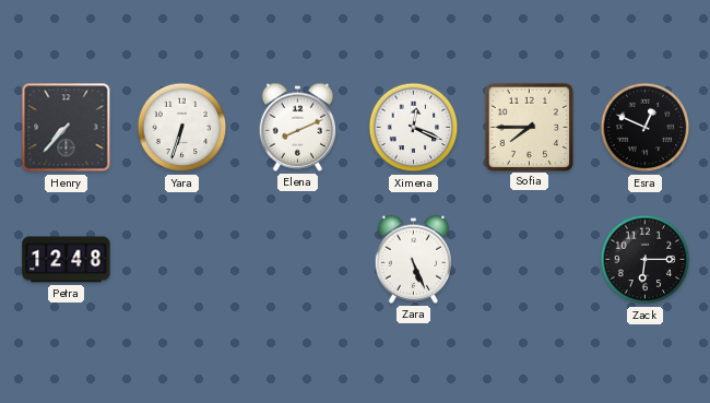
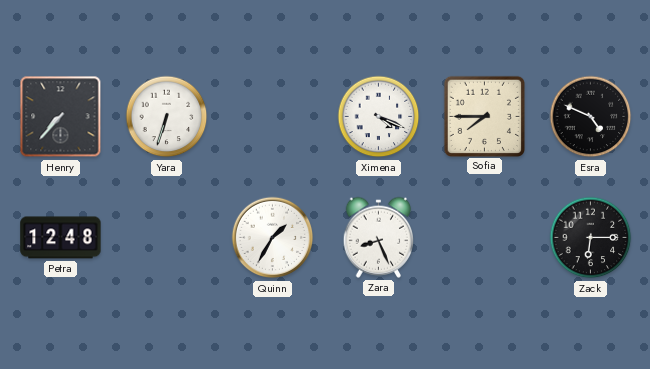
Elena: 8:11 -> none
Ximena: 12:19 -> 4:19
Esra: 12:49 -> 4:49
Quinn: none -> 1:35
Zara: 5:26 -> 8:26
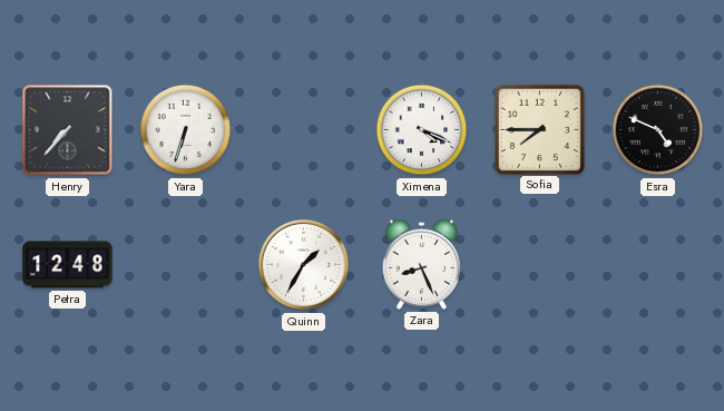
Zack: 6:15 -> none
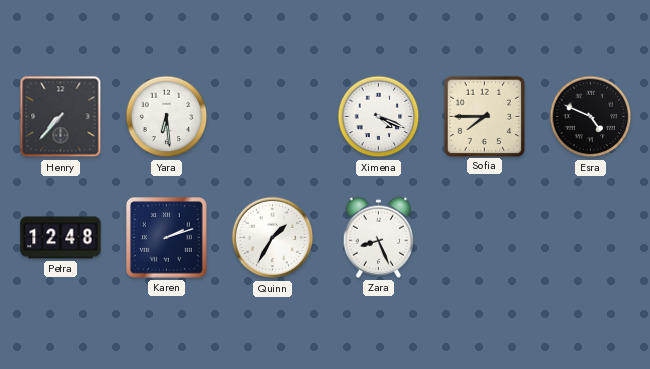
Yara: 6:33 -> 6:29
Karen: none -> 2:12
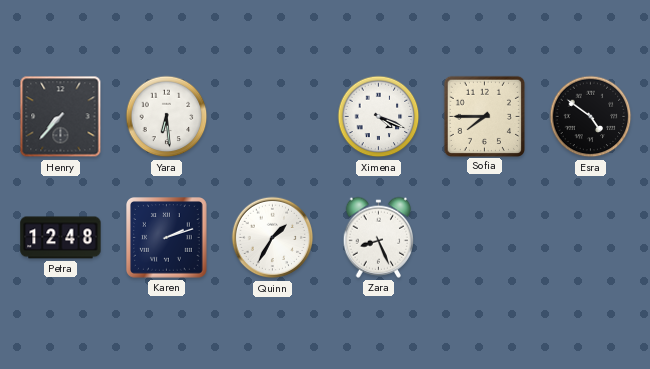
Esra: 4:49 -> 4:51
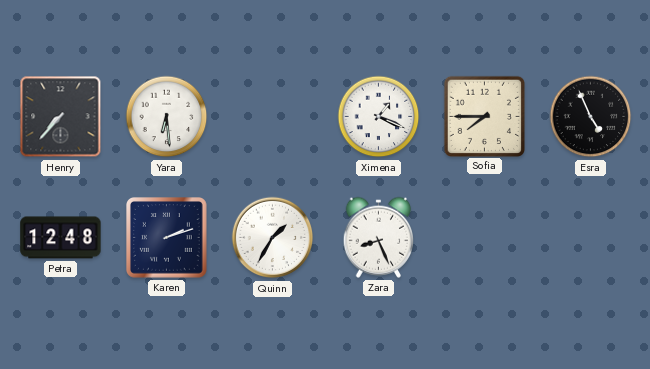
Ximena: 4:19 -> 1:19
Esra: 4:51 -> 4:56
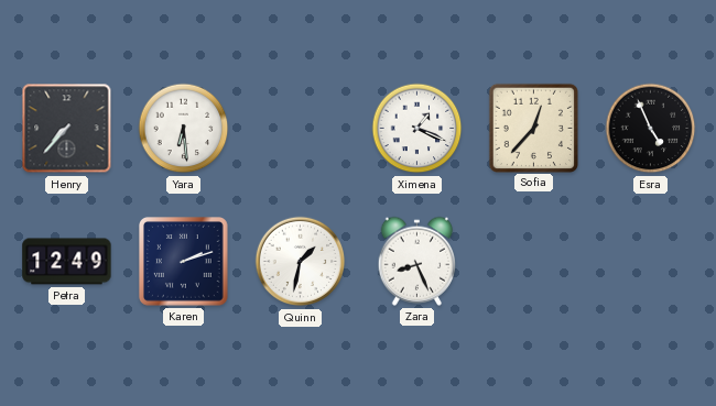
Sofia: 7:45 -> 12:37
Petra: 12:48 -> 12:49
Quinn: 1:35 -> 1:32
